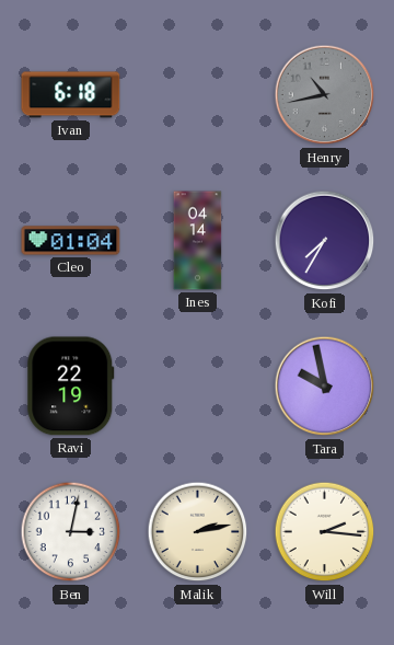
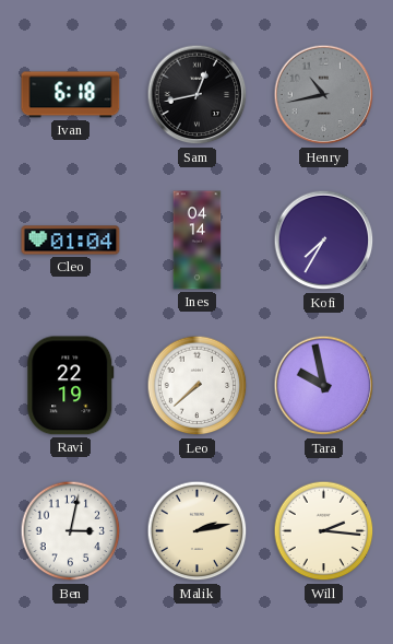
Sam: none -> 12:43
Leo: none -> 7:38
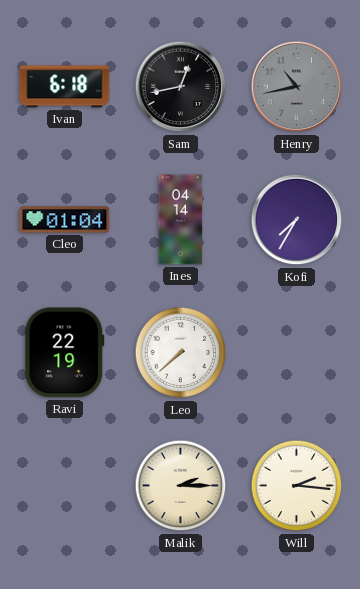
Tara: 9:58 -> none
Ben: 3:02 -> none
Malik: 2:13 -> 2:15
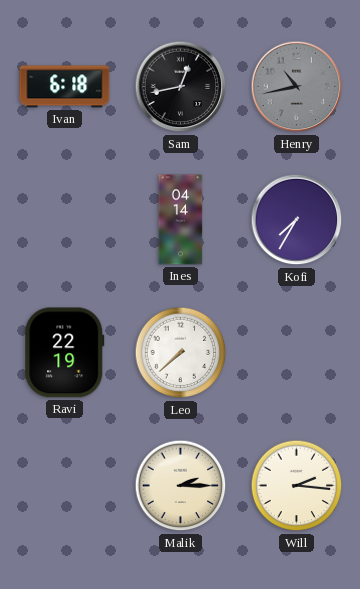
Cleo: 01:04 -> none
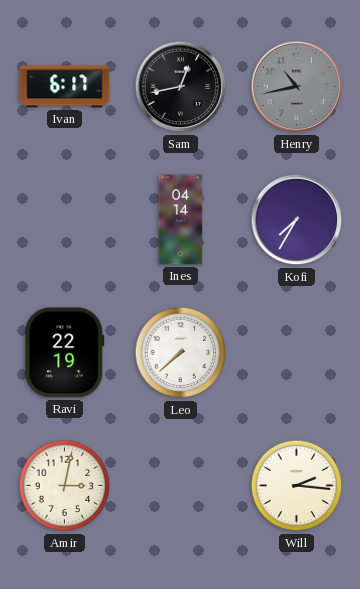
Ivan: 6:18 -> 6:17
Amir: none -> 3:02
Malik: 2:15 -> none
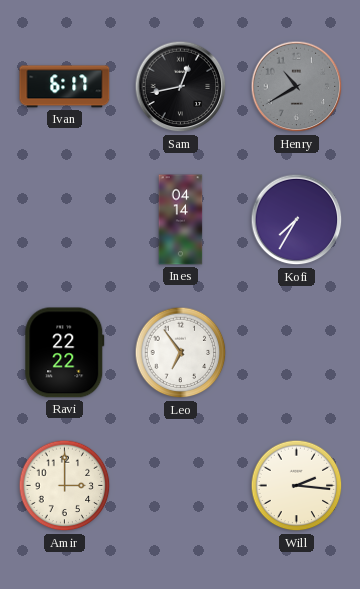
Henry: 10:43 -> 10:40
Ravi: 22:19 -> 22:22
Leo: 7:38 -> 6:54
Amir: 3:02 -> 3:00
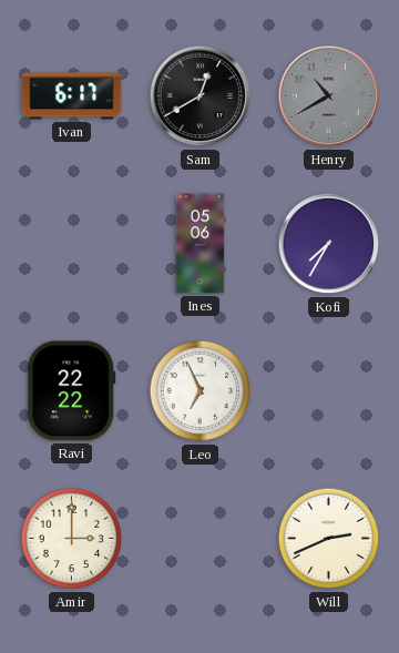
Sam: 12:43 -> 12:40
Ines: 04:14 -> 05:06
Leo: 6:54 -> 6:56
Will: 2:16 -> 2:41
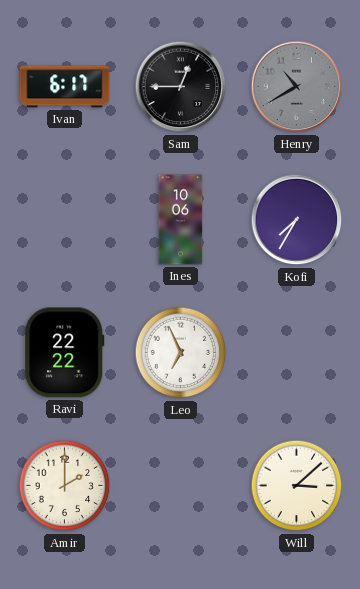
Sam: 12:40 -> 12:45
Ines: 05:06 -> 10:06
Amir: 3:00 -> 2:00
Will: 2:41 -> 3:08
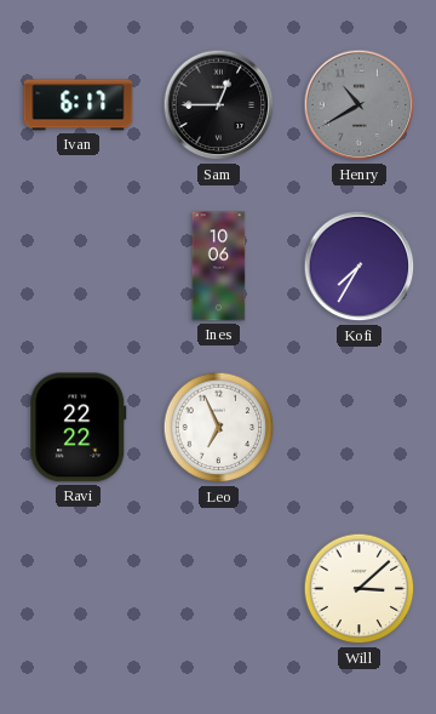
Amir: 2:00 -> none
